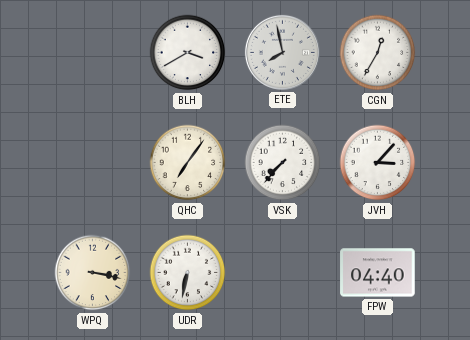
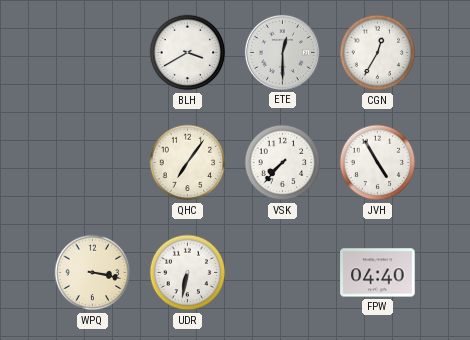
ETE: 7:58 -> 12:30
JVH: 3:07 -> 4:55
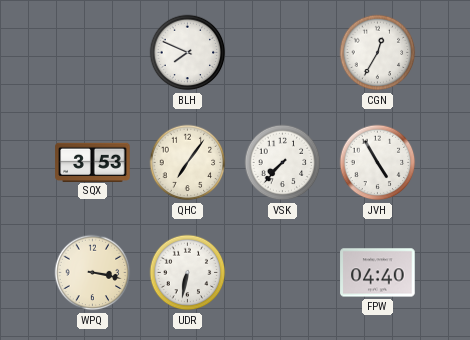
BLH: 3:40 -> 7:49
ETE: 12:30 -> none
SQX: none -> 3:53
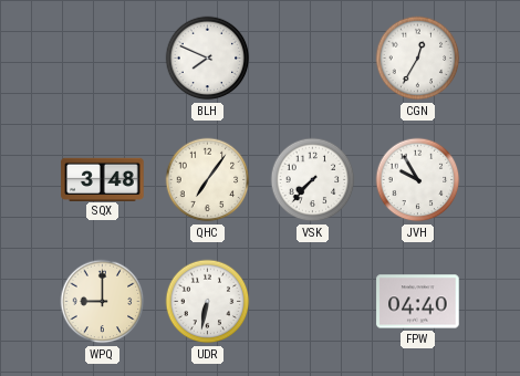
SQX: 3:53 -> 3:48
JVH: 4:55 -> 9:55
WPQ: 3:17 -> 9:00
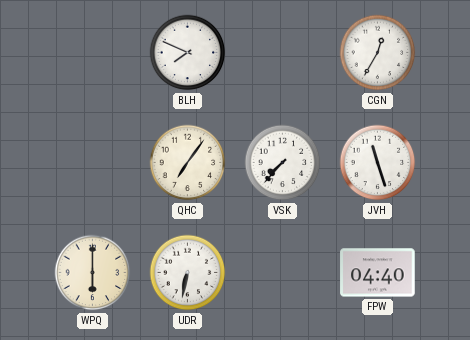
SQX: 3:48 -> none
JVH: 9:55 -> 11:27
WPQ: 9:00 -> 6:00
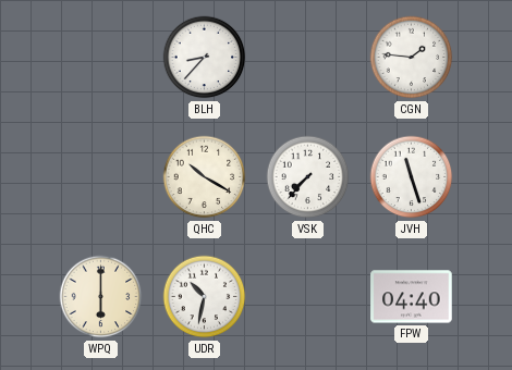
BLH: 7:49 -> 8:37
CGN: 12:35 -> 1:46
QHC: 7:06 -> 10:20
UDR: 6:32 -> 10:32
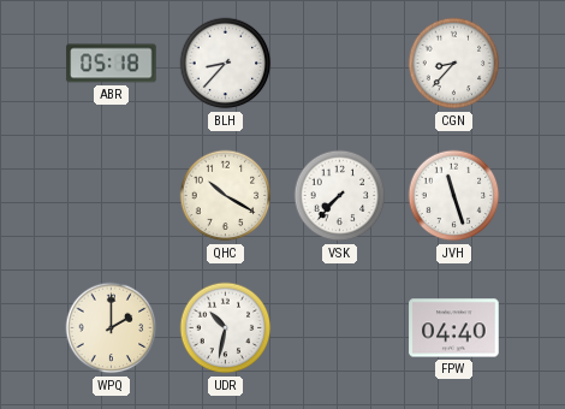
ABR: none -> 05:18
CGN: 1:46 -> 8:37
WPQ: 6:00 -> 2:00
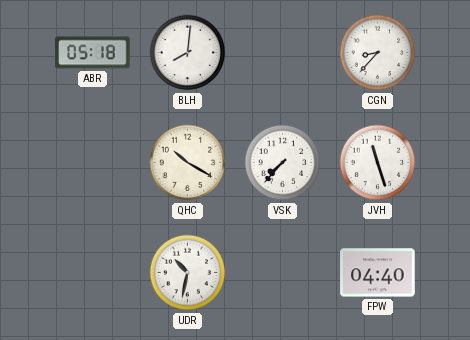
BLH: 8:37 -> 8:01
WPQ: 2:00 -> none
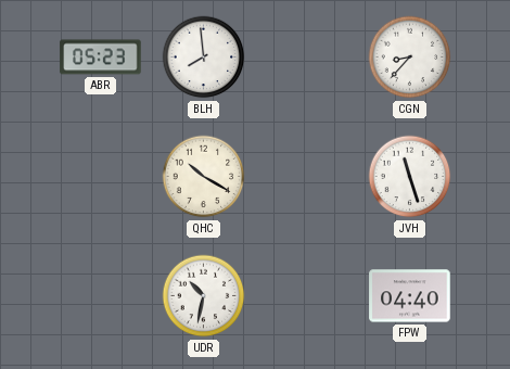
ABR: 05:18 -> 05:23
BLH: 8:01 -> 7:59
VSK: 7:37 -> none
